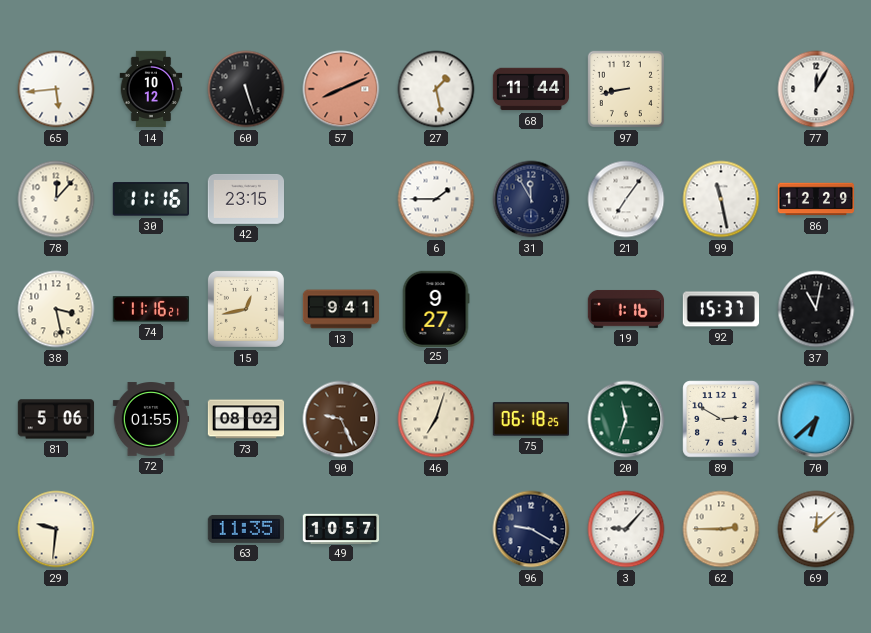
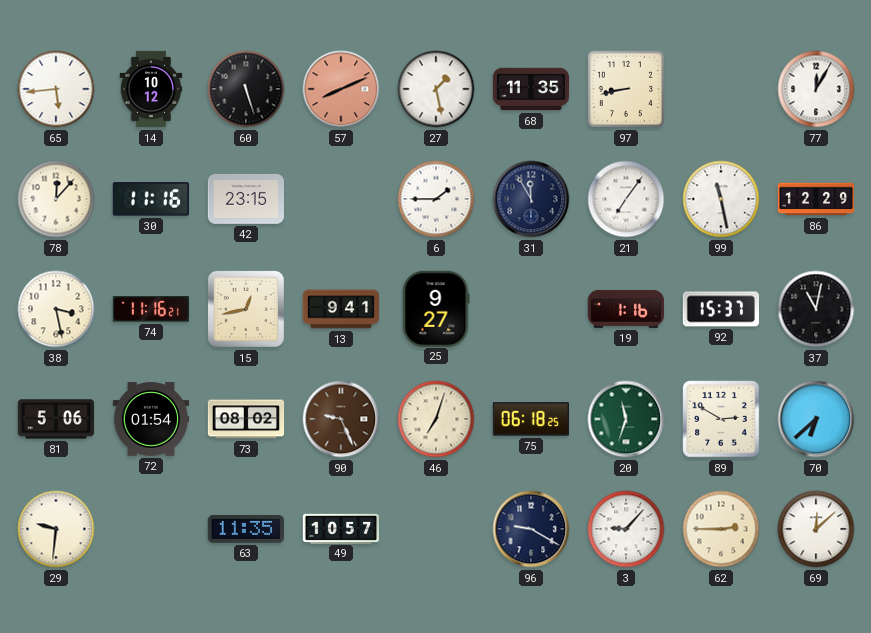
68: 11:44 -> 11:35
72: 01:55 -> 01:54
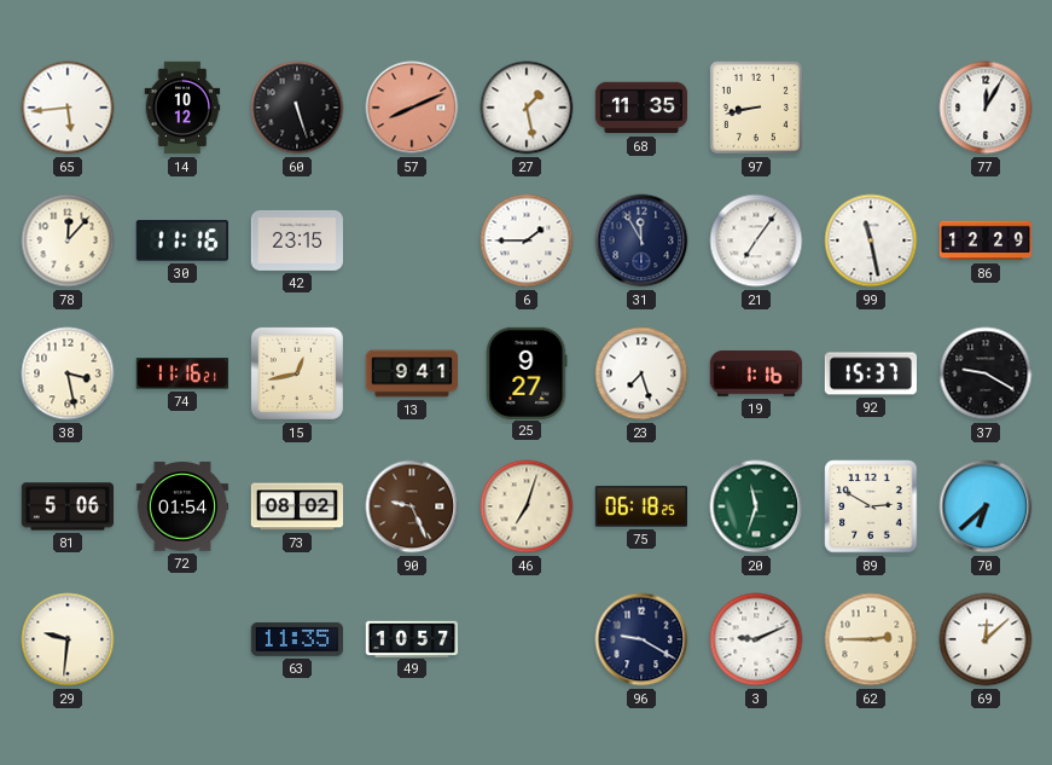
23: none -> 7:27
37: 11:02 -> 9:20
3: 9:07 -> 9:11
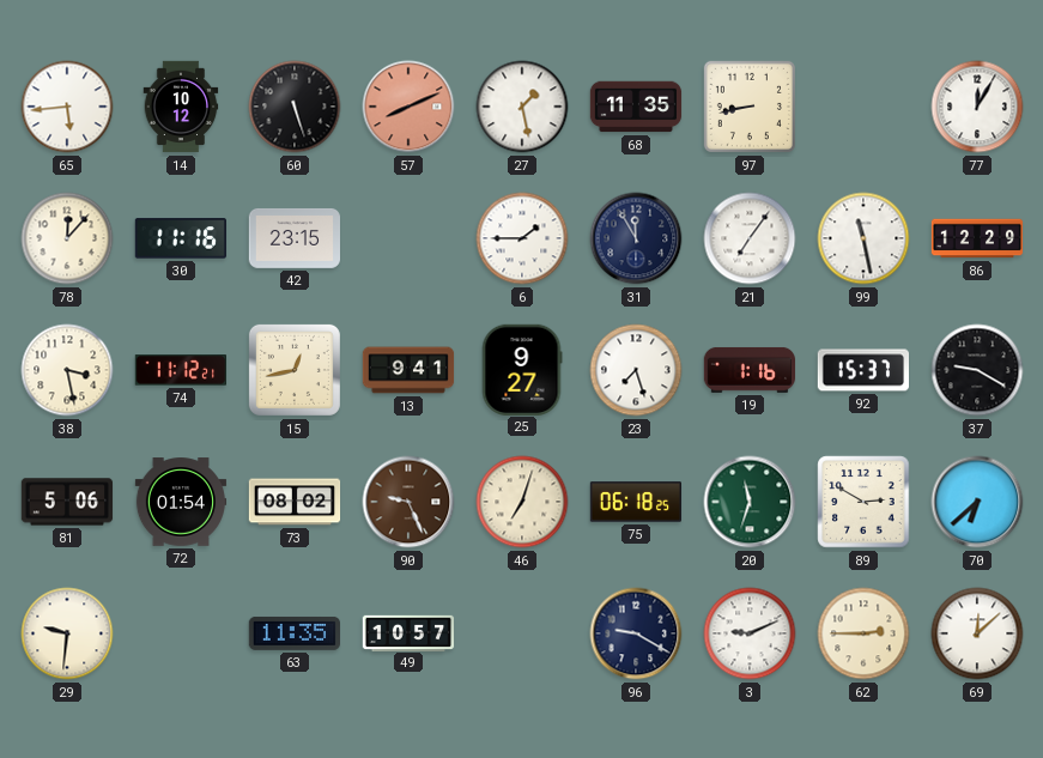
74: 11:16 -> 11:12
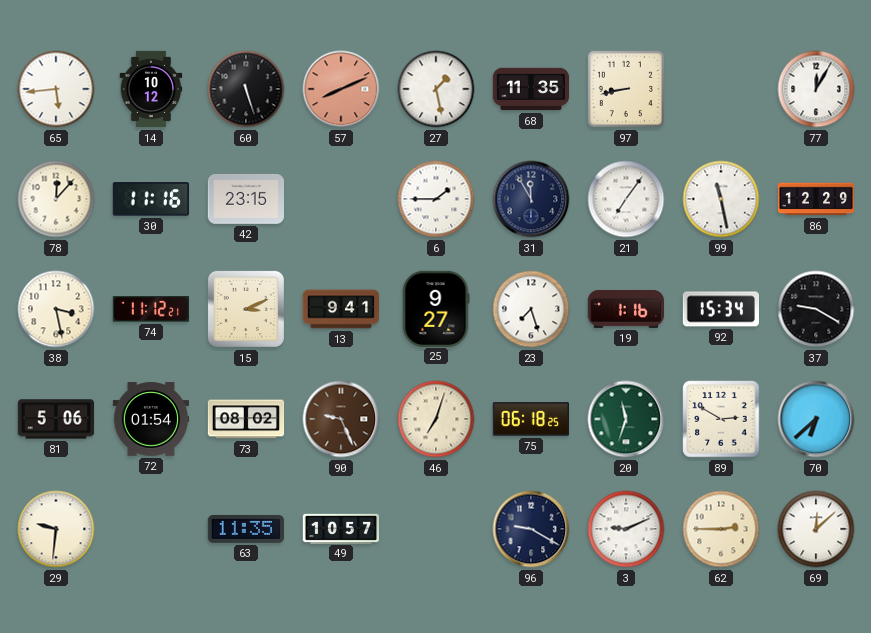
15: 12:43 -> 3:11
92: 15:37 -> 15:34
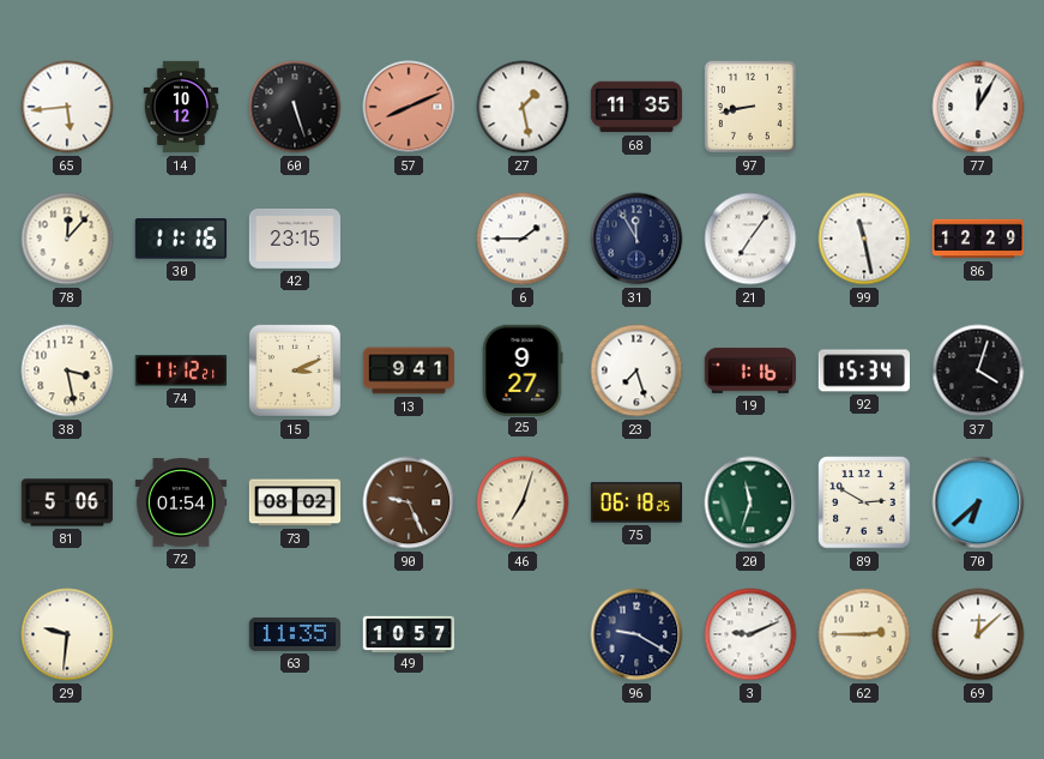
37: 9:20 -> 4:03
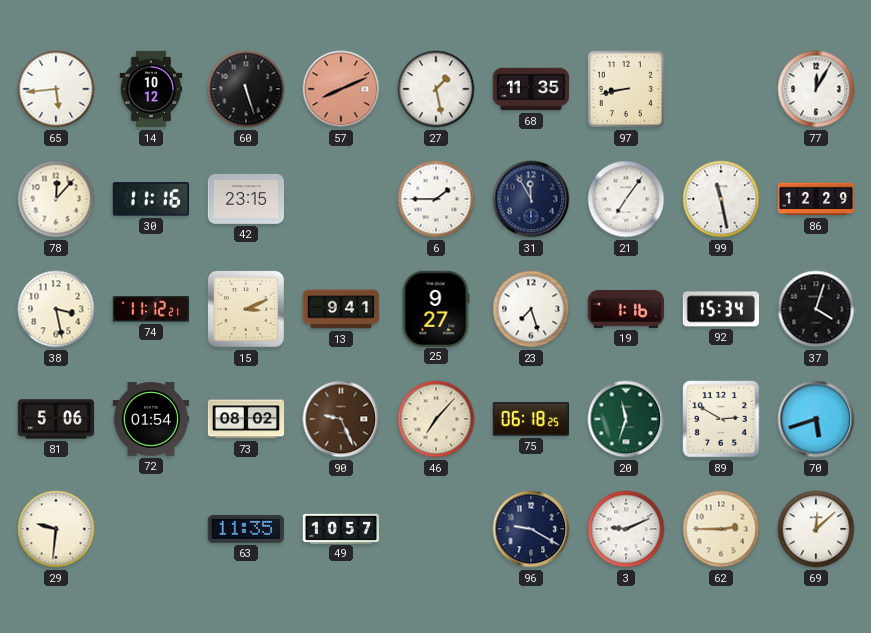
46: 7:03 -> 7:07
70: 6:38 -> 5:42
